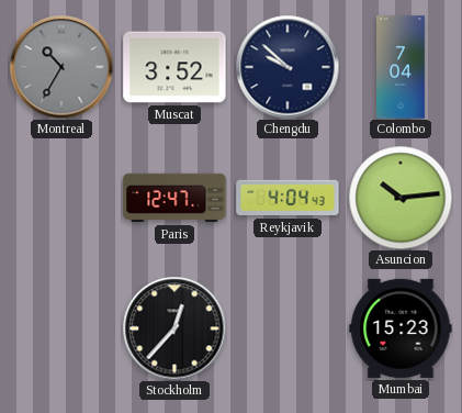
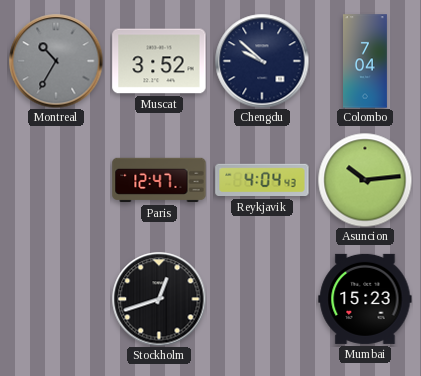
Stockholm: 12:37 -> 12:42
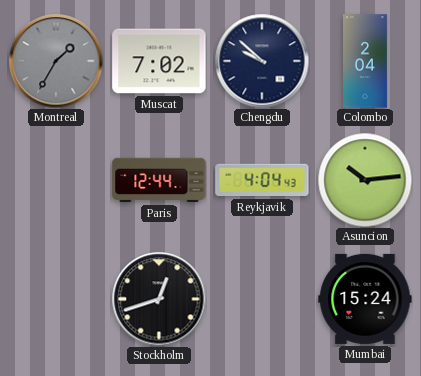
Montreal: 10:35 -> 1:35
Muscat: 3:52 -> 7:02
Colombo: 7:04 -> 2:04
Paris: 12:47 -> 12:44
Mumbai: 15:23 -> 15:24
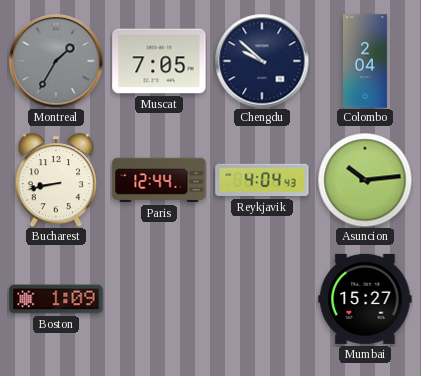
Muscat: 7:02 -> 7:05
Bucharest: none -> 8:43
Boston: none -> 1:09
Stockholm: 12:42 -> none
Mumbai: 15:24 -> 15:27
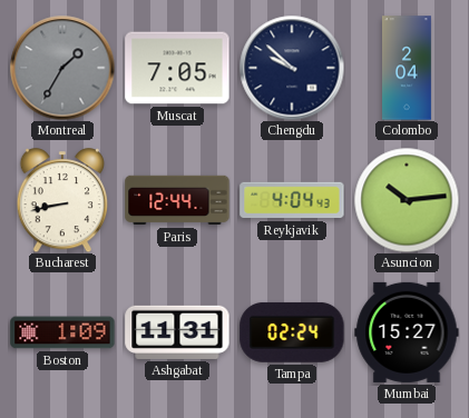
Ashgabat: none -> 11:31
Tampa: none -> 02:24
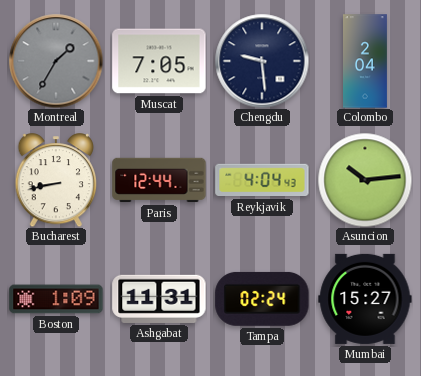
Chengdu: 9:52 -> 9:29
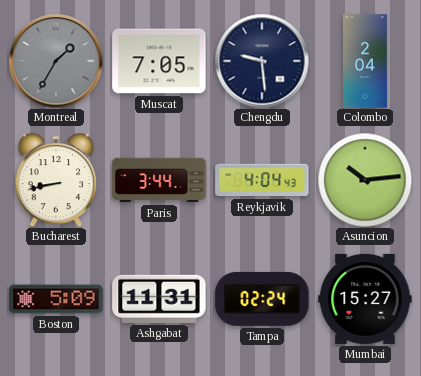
Paris: 12:44 -> 3:44
Boston: 1:09 -> 5:09
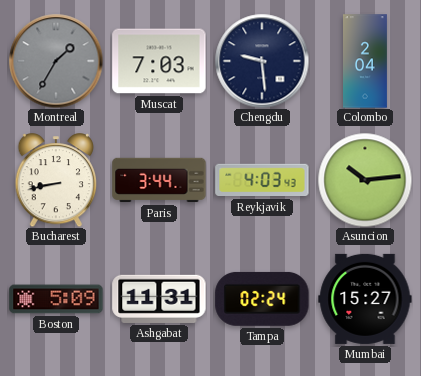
Muscat: 7:05 -> 7:03
Reykjavik: 4:04 -> 4:03
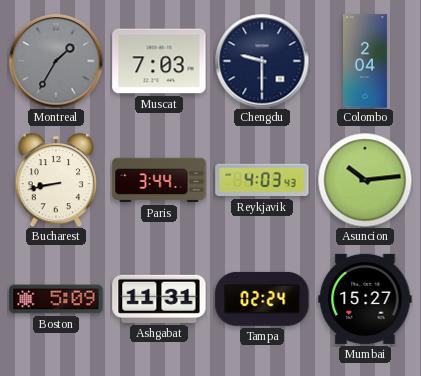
Chengdu: 9:29 -> 9:30
